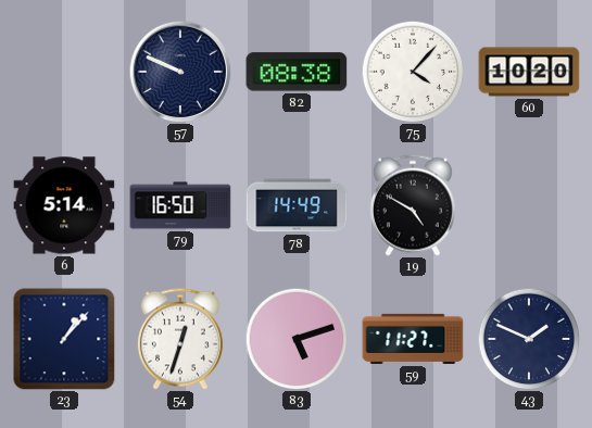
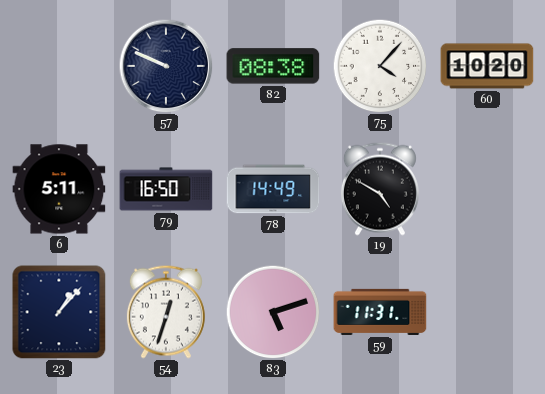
6: 5:14 -> 5:11
59: 11:27 -> 11:31
43: 1:49 -> none
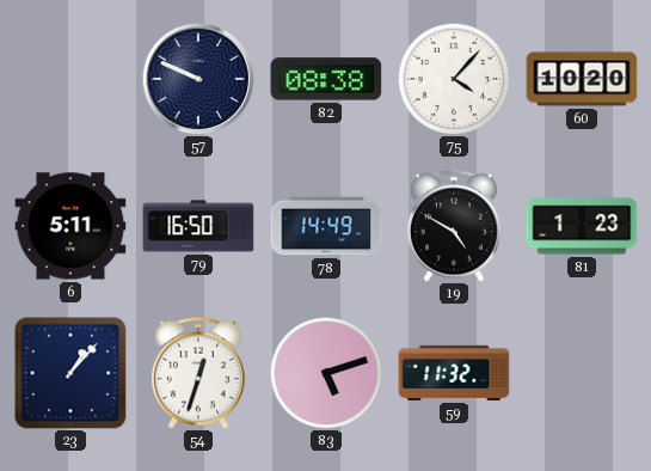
81: none -> 1:23
59: 11:31 -> 11:32
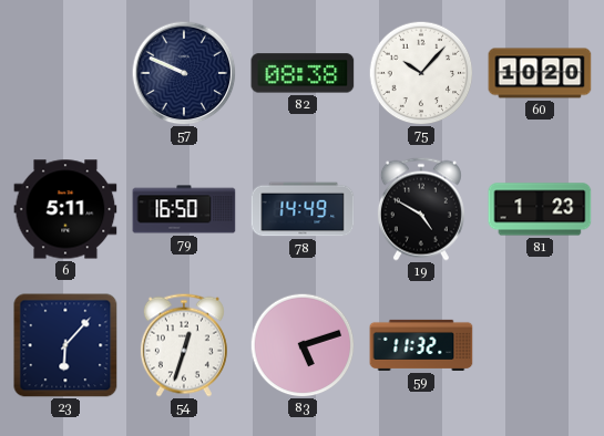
75: 4:07 -> 10:07
23: 1:07 -> 6:07
